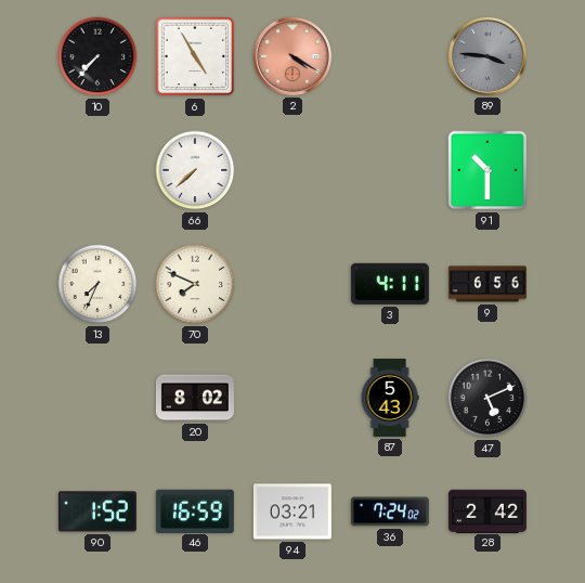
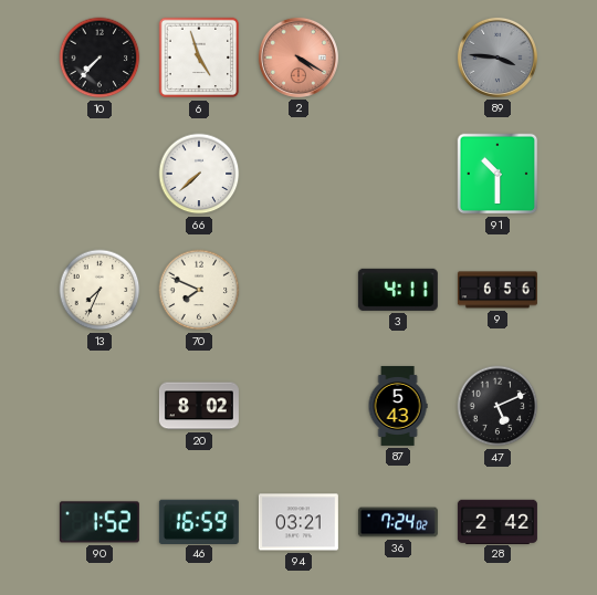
6: 4:55 -> 4:57
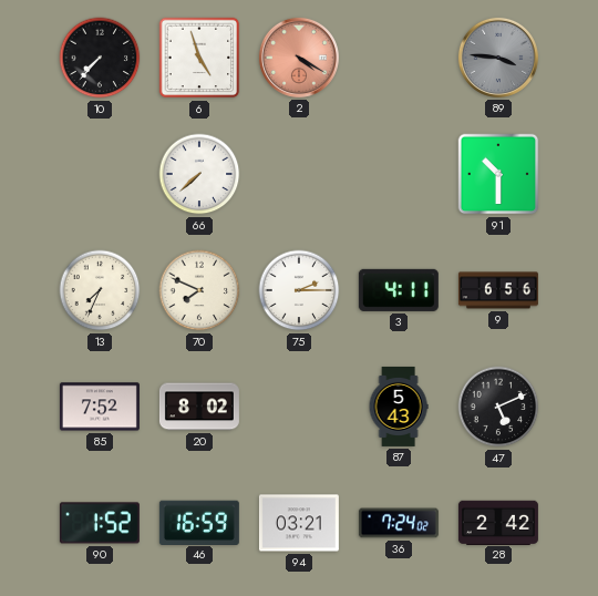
75: none -> 2:15
85: none -> 7:52
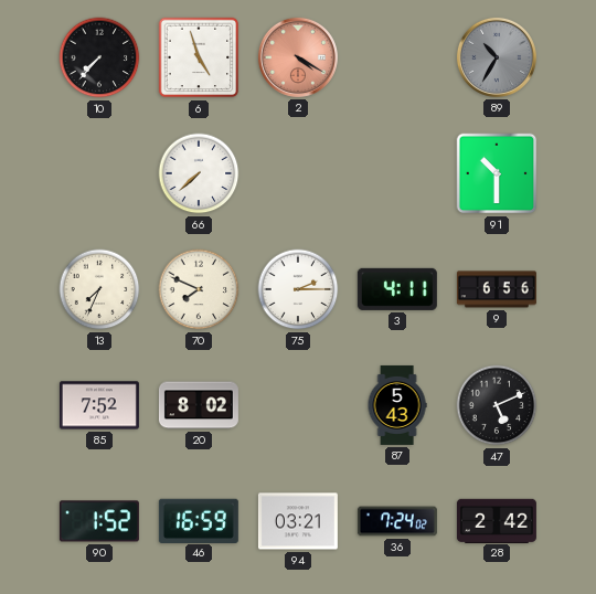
89: 3:46 -> 10:35
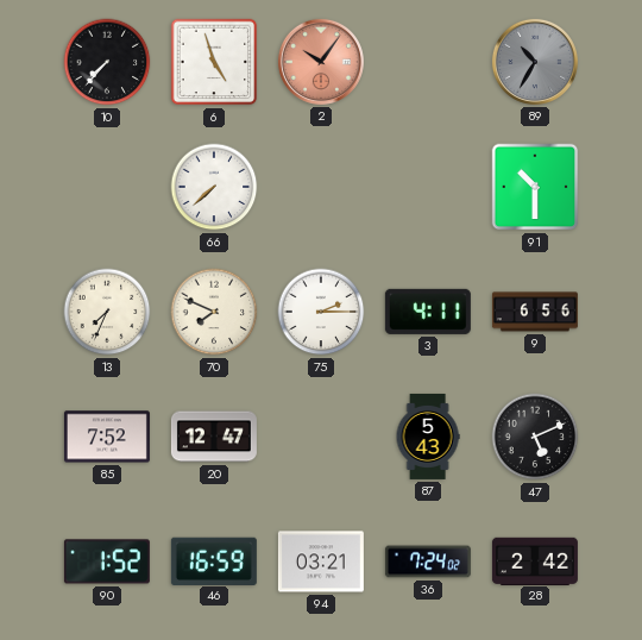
2: 4:20 -> 10:06
20: 8:02 -> 12:47
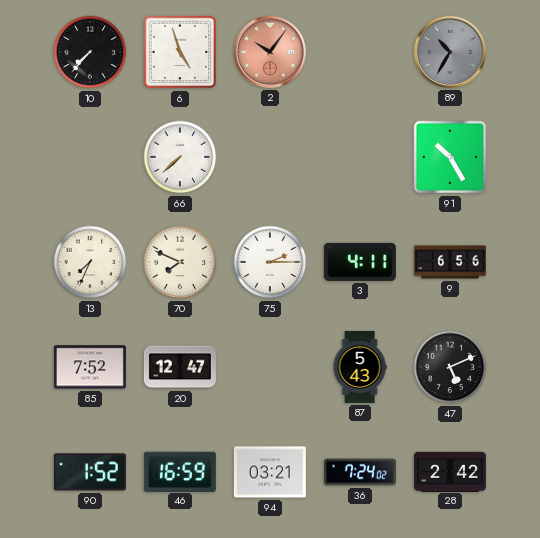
91: 10:30 -> 10:25
